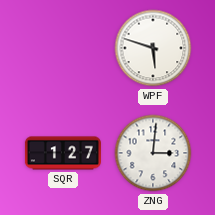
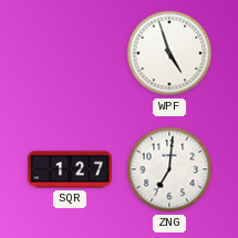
WPF: 5:48 -> 4:57
ZNG: 3:01 -> 7:01
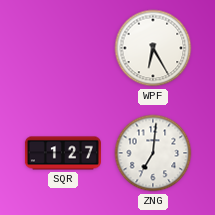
WPF: 4:57 -> 6:25
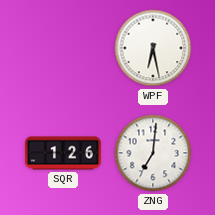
WPF: 6:25 -> 6:28
SQR: 1:27 -> 1:26
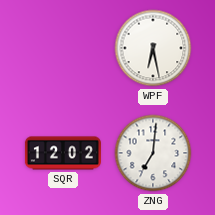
SQR: 1:26 -> 12:02
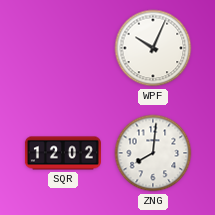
WPF: 6:28 -> 10:04
ZNG: 7:01 -> 8:01
